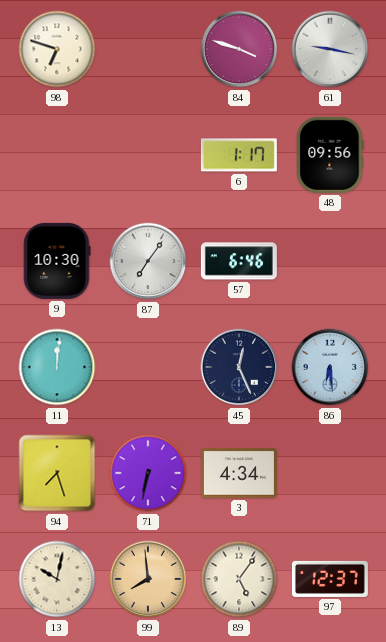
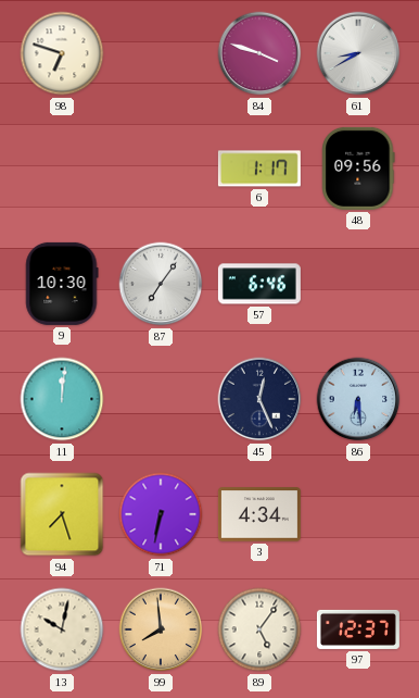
61: 9:17 -> 8:40
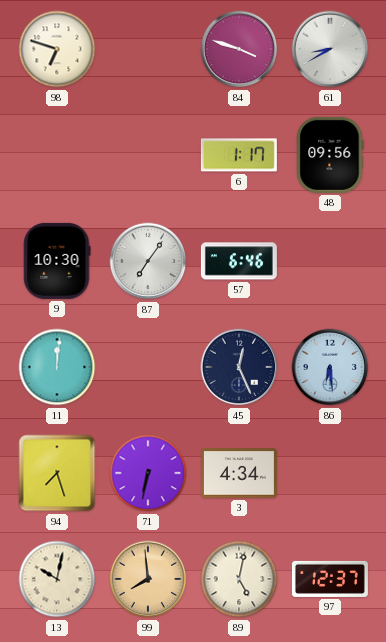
89: 5:06 -> 5:02
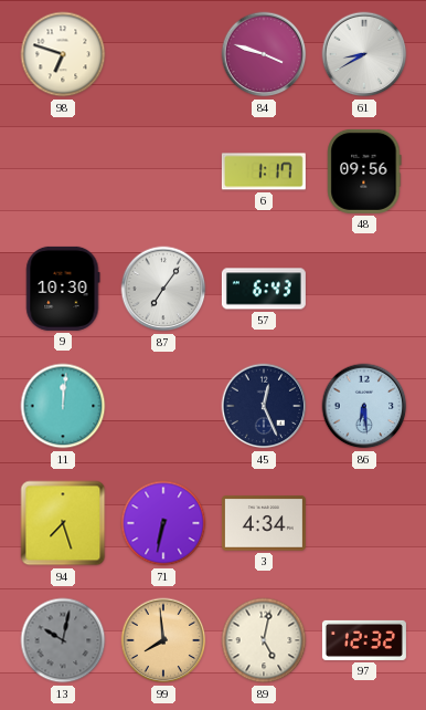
57: 6:46 -> 6:43
13 dial: cream -> grey
97: 12:37 -> 12:32
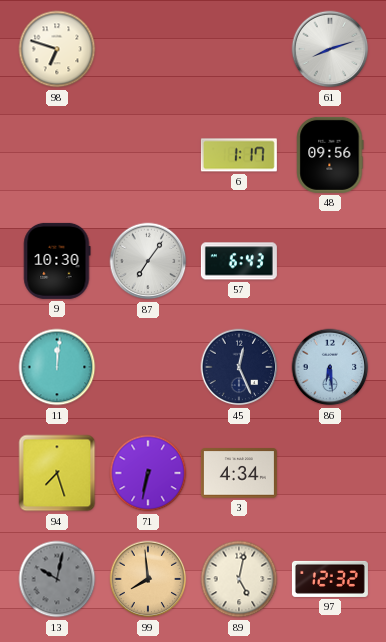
84: 3:48 -> none
61: 8:40 -> 8:12
